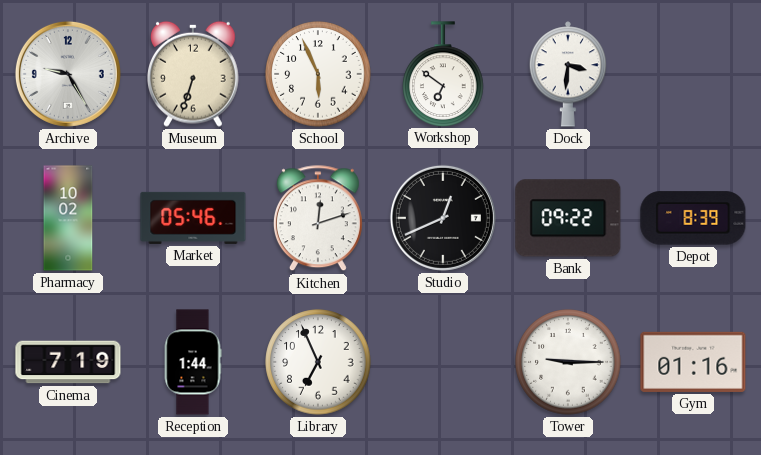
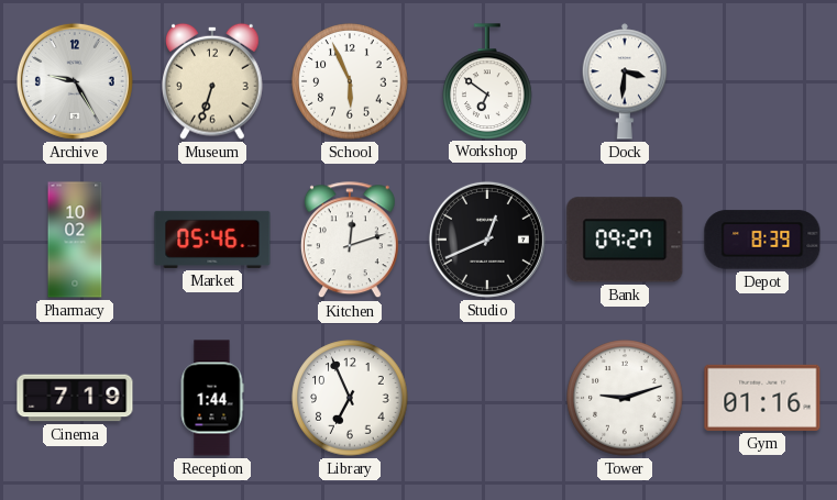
Bank: 09:22 -> 09:27
Tower: 9:15 -> 9:12
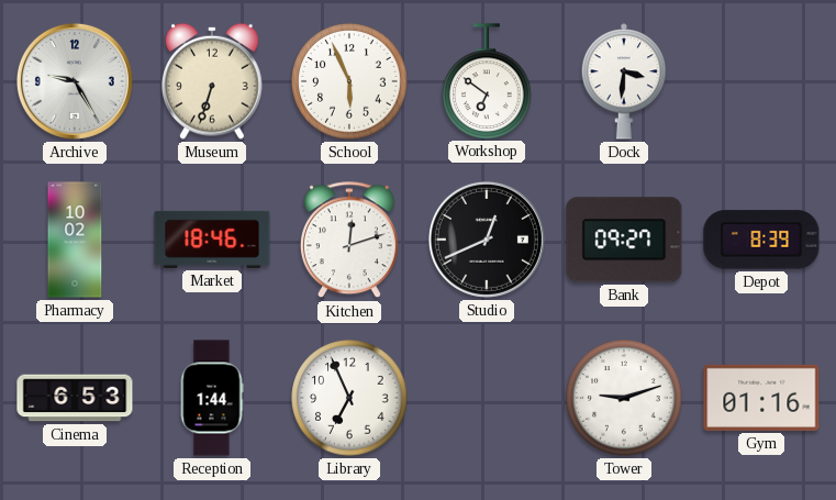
Market: 05:46 -> 18:46
Cinema: 7:19 -> 6:53
